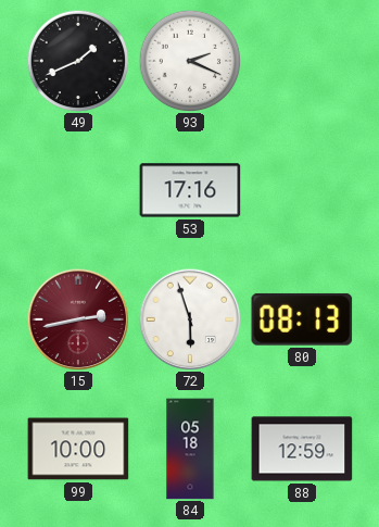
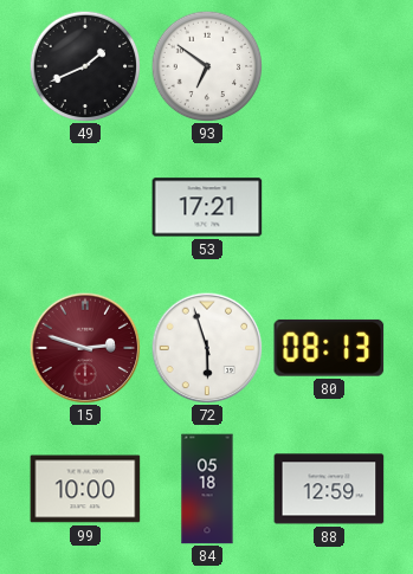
93: 2:19 -> 6:51
53: 17:16 -> 17:21
15: 2:43 -> 2:48
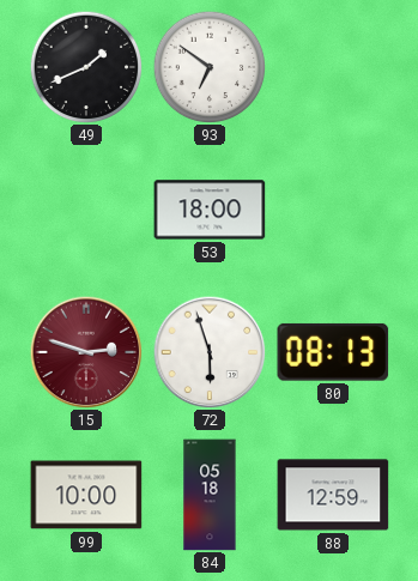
53: 17:21 -> 18:00
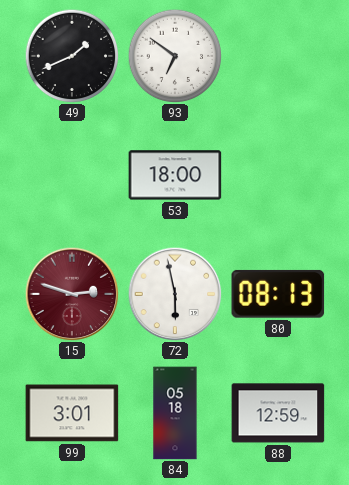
72: 5:57 -> 5:58
99: 10:00 -> 3:01
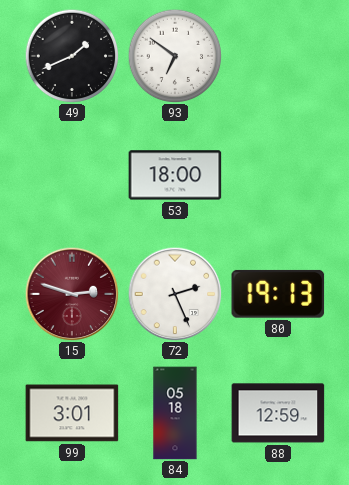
72: 5:58 -> 2:26
80: 08:13 -> 19:13
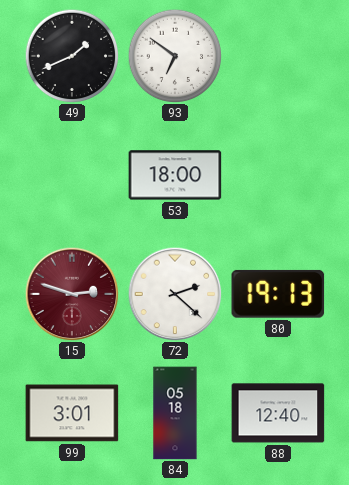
72: 2:26 -> 2:22
88: 12:59 -> 12:40
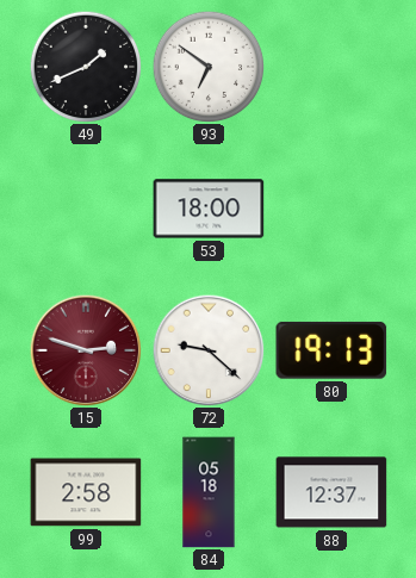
72: 2:22 -> 9:22
99: 3:01 -> 2:58
88: 12:40 -> 12:37
